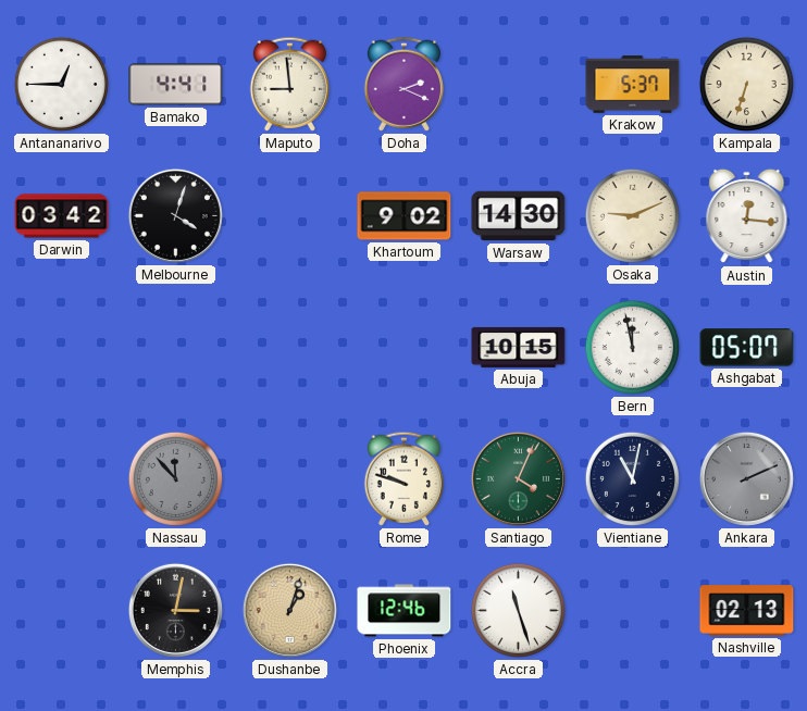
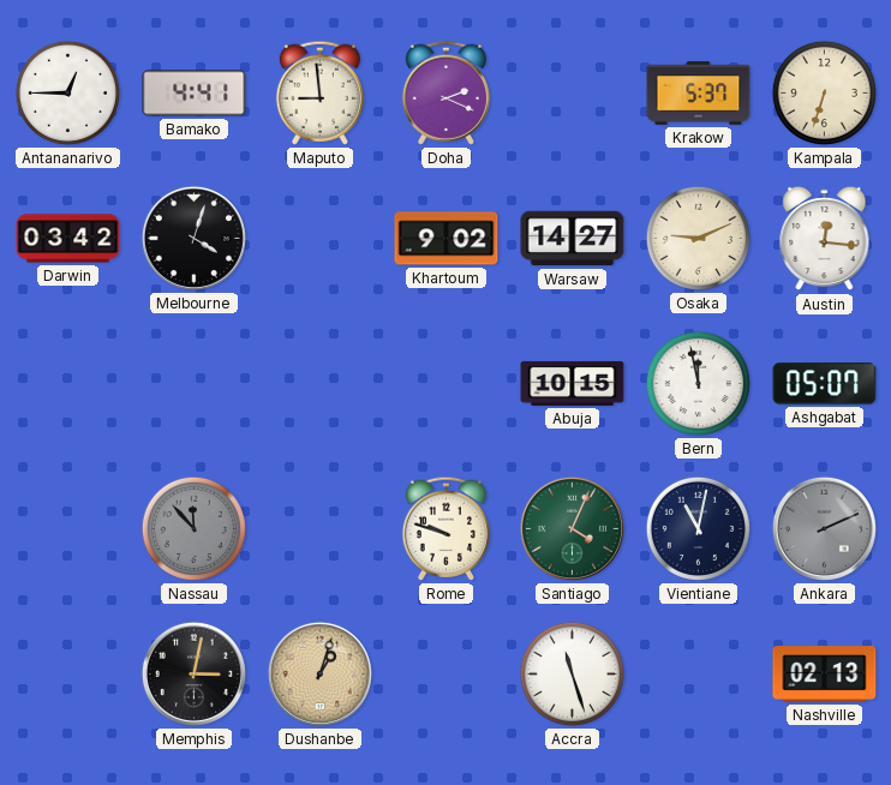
Warsaw: 14:30 -> 14:27
Phoenix: 12:46 -> none
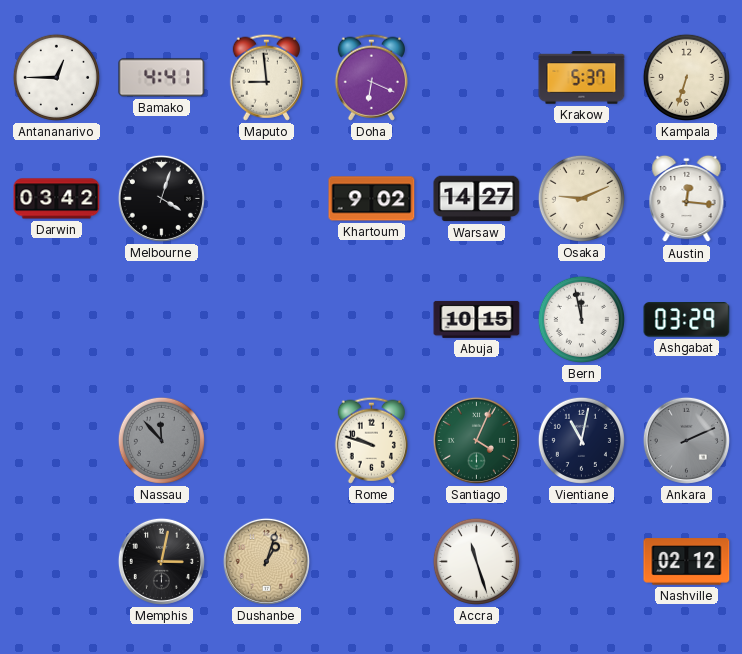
Doha: 2:19 -> 6:19
Ashgabat: 05:07 -> 03:29
Nashville: 02:13 -> 02:12
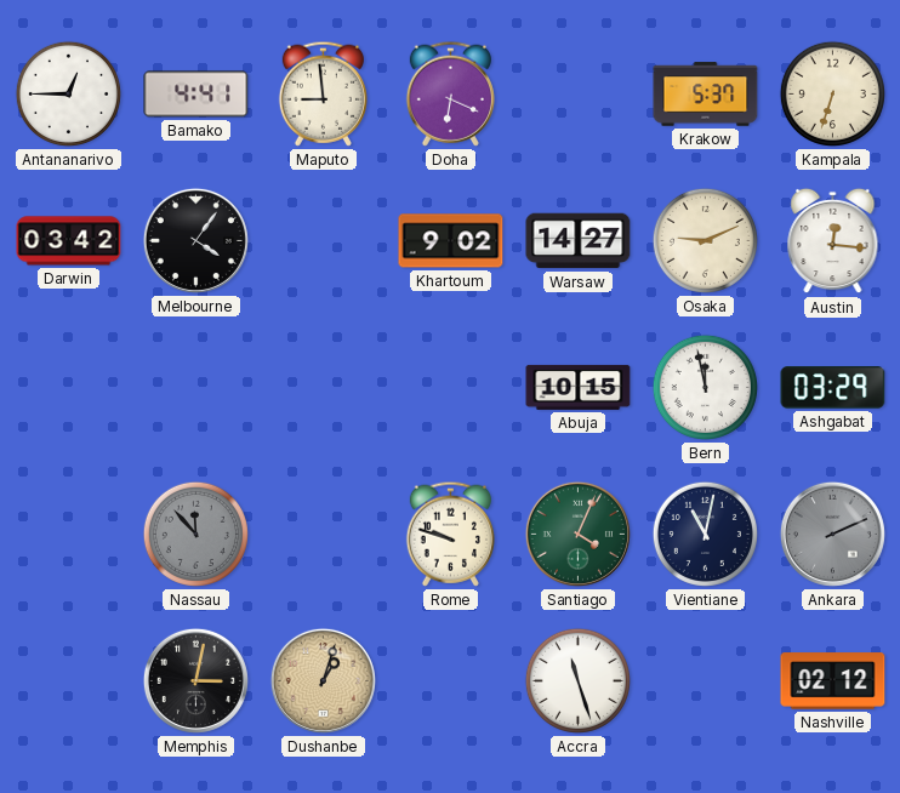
Melbourne: 4:03 -> 4:06
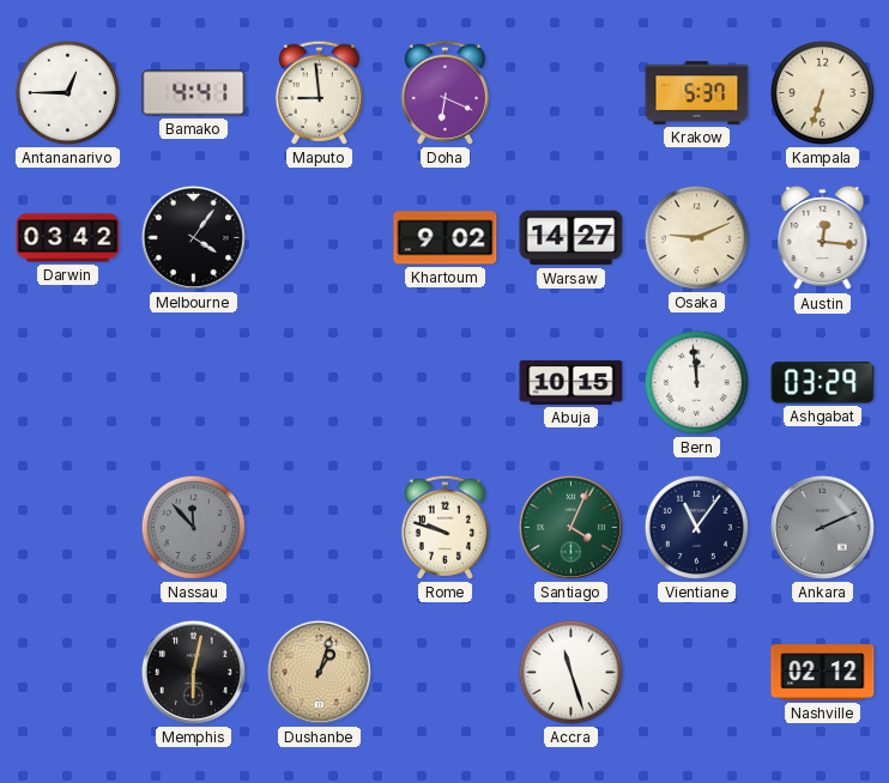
Bern: 11:58 -> 11:59
Vientiane: 11:02 -> 11:06
Memphis: 3:02 -> 6:02
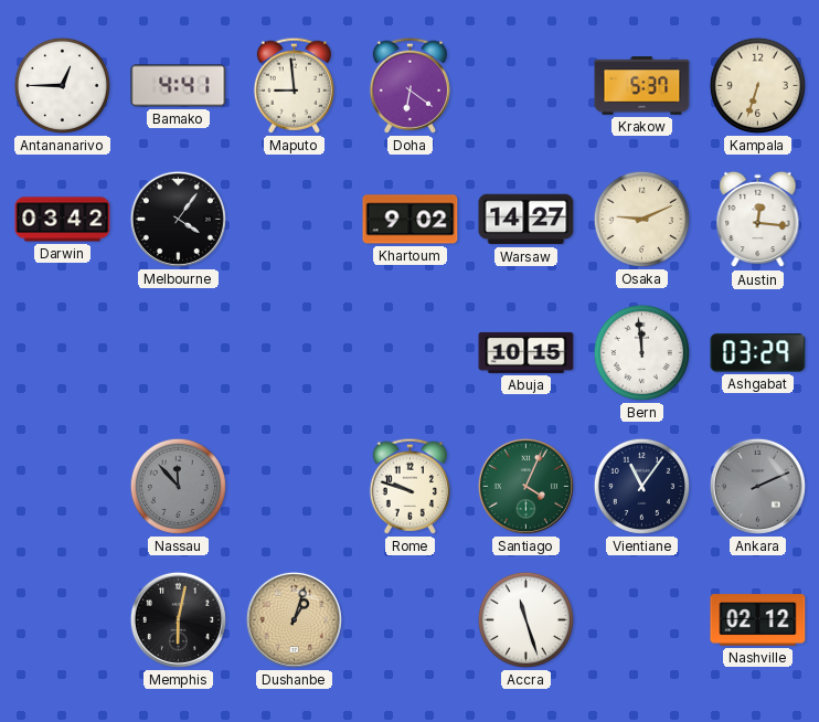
Doha: 6:19 -> 6:21
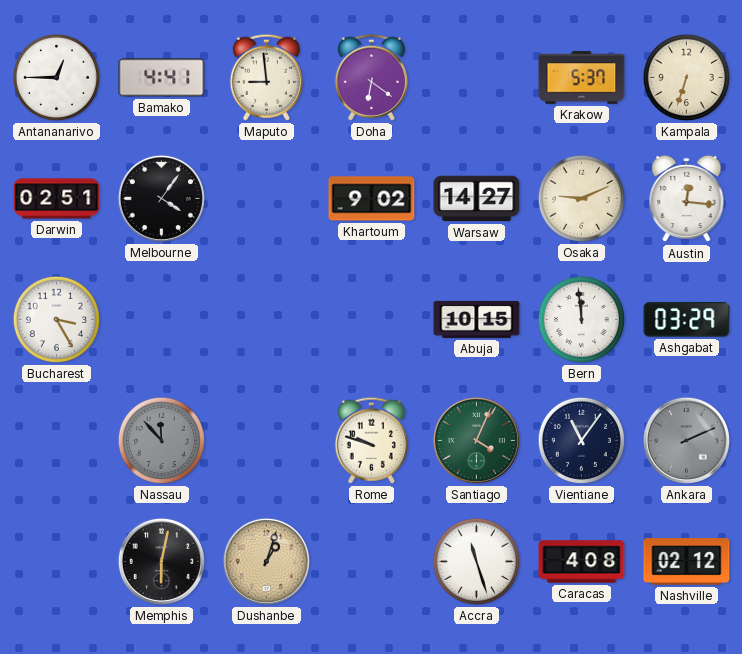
Darwin: 03:42 -> 02:51
Bucharest: none -> 3:25
Caracas: none -> 4:08
